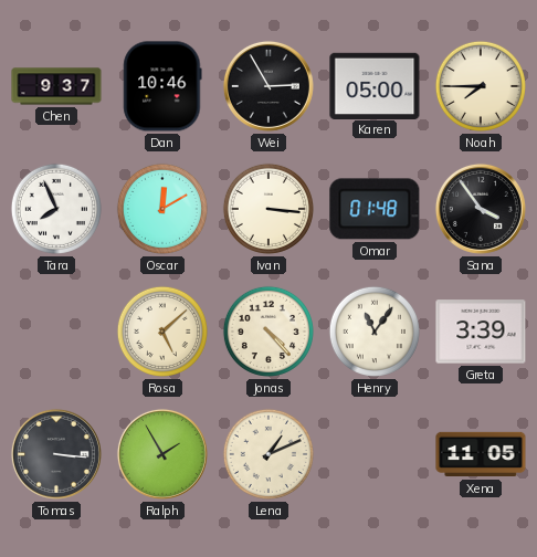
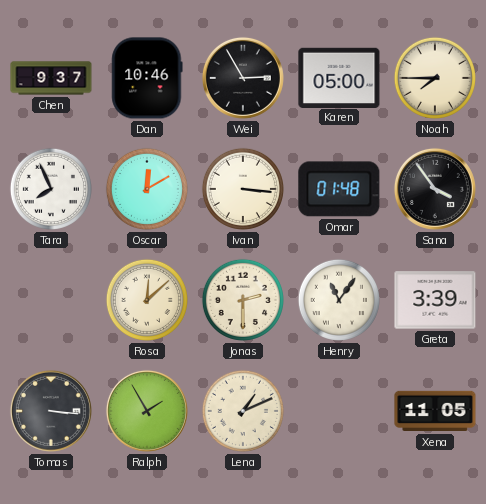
Rosa: 5:08 -> 12:08
Jonas: 4:23 -> 2:30
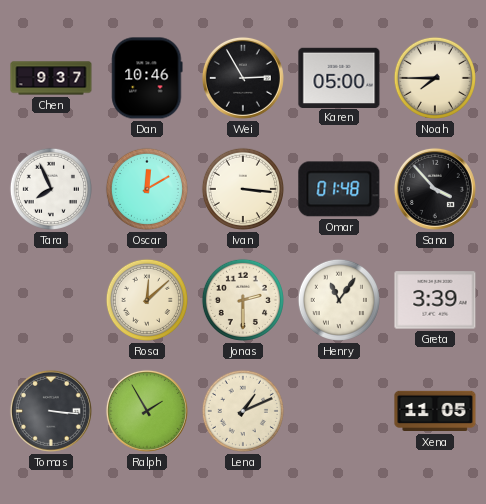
Sana: 3:54 -> 3:53
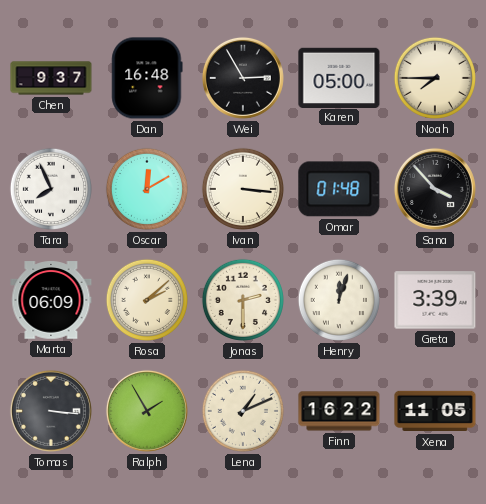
Dan: 10:46 -> 16:48
Marta: none -> 06:09
Rosa: 12:08 -> 2:08
Henry: 11:06 -> 12:03
Finn: none -> 16:22
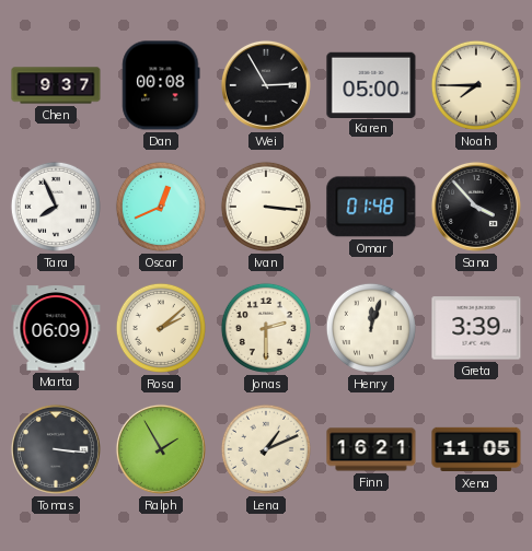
Dan: 16:48 -> 00:08
Oscar: 12:10 -> 12:41
Finn: 16:22 -> 16:21
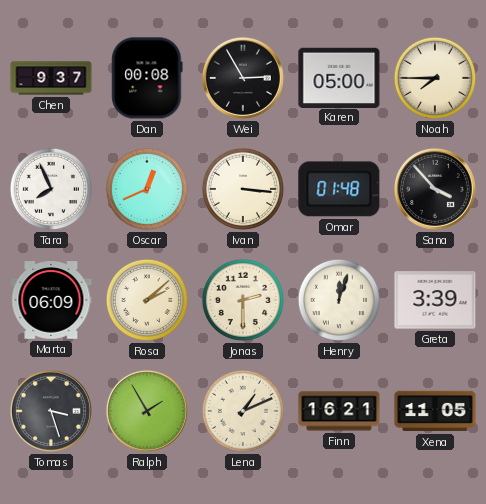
Tomas: 3:16 -> 3:27
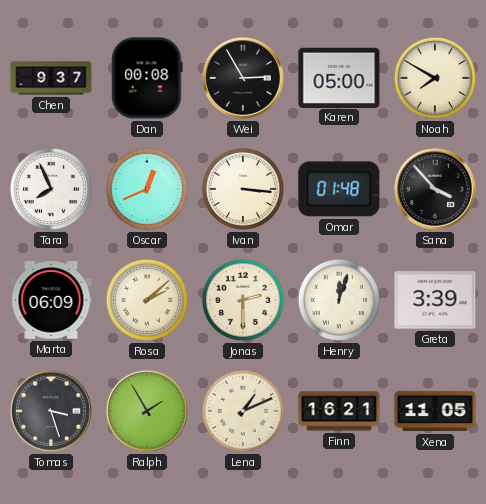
Noah: 7:45 -> 7:50
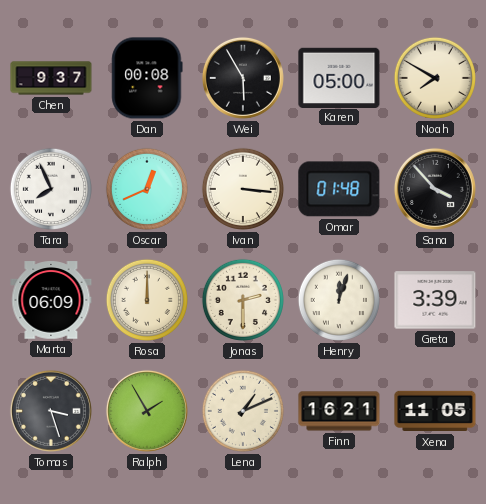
Wei: 2:55 -> 5:55
Rosa: 2:08 -> 12:00
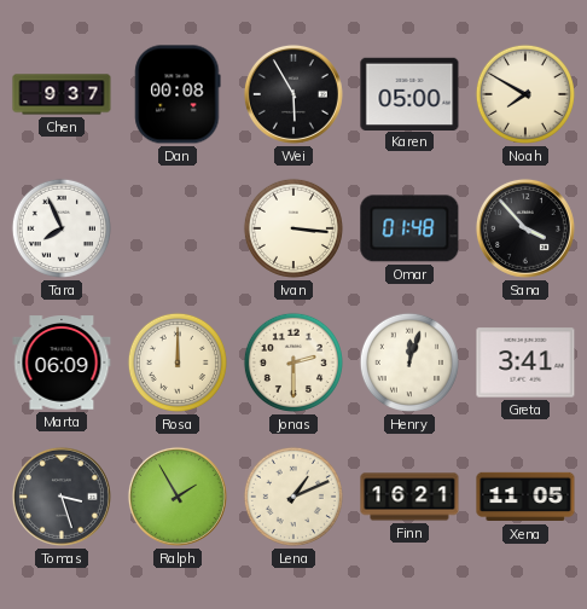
Oscar: 12:41 -> none
Greta: 3:39 -> 3:41
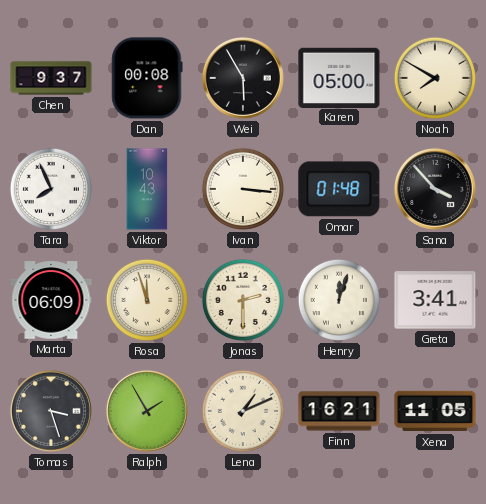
Viktor: none -> 10:43
Rosa: 12:00 -> 11:57
